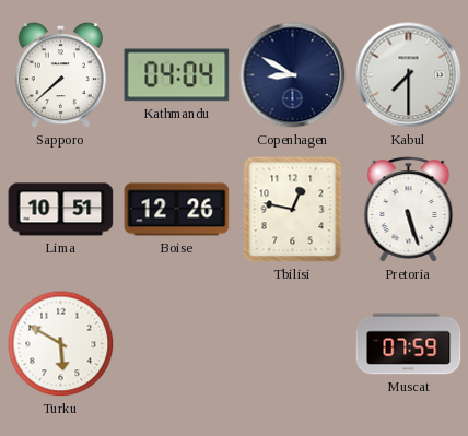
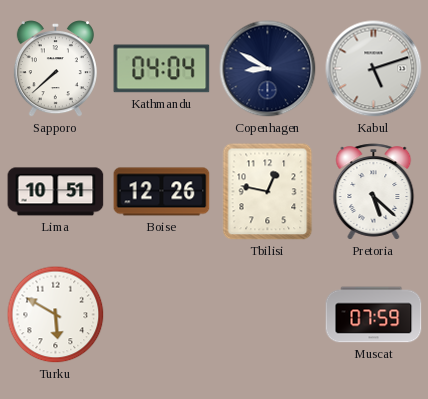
Kabul: 7:30 -> 5:12
Pretoria: 5:27 -> 5:22
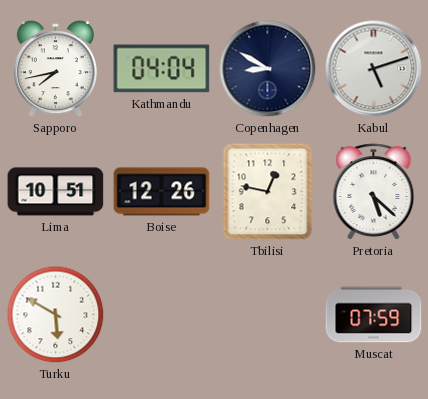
Sapporo: 7:38 -> 7:43
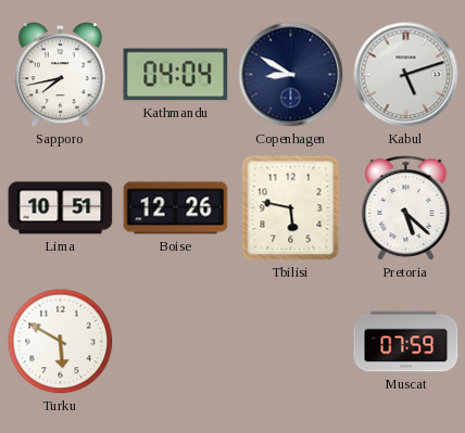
Tbilisi: 12:47 -> 5:47
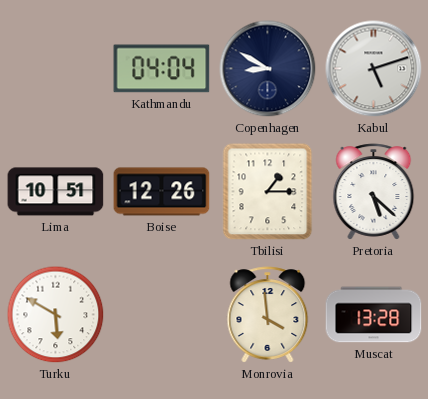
Sapporo: 7:43 -> none
Tbilisi: 5:47 -> 1:15
Monrovia: none -> 3:59
Muscat: 07:59 -> 13:28
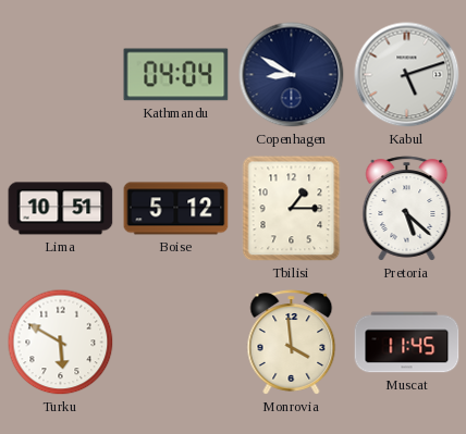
Boise: 12:26 -> 5:12
Muscat: 13:28 -> 11:45
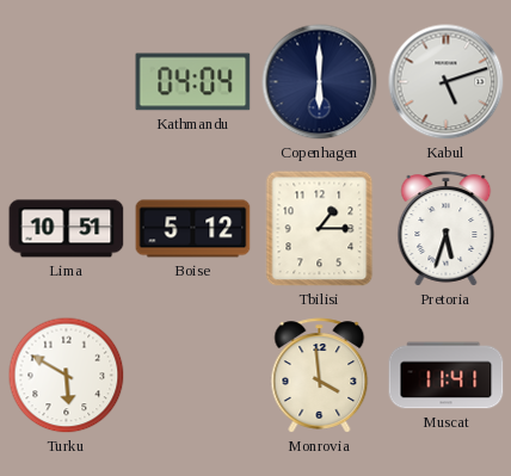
Copenhagen: 8:50 -> 6:00
Pretoria: 5:22 -> 5:33
Muscat: 11:45 -> 11:41
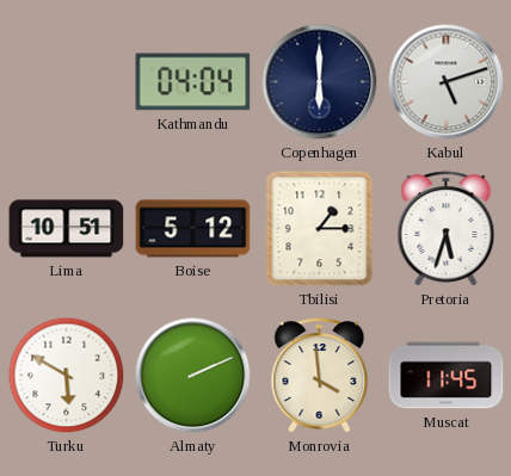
Almaty: none -> 2:11
Muscat: 11:41 -> 11:45
